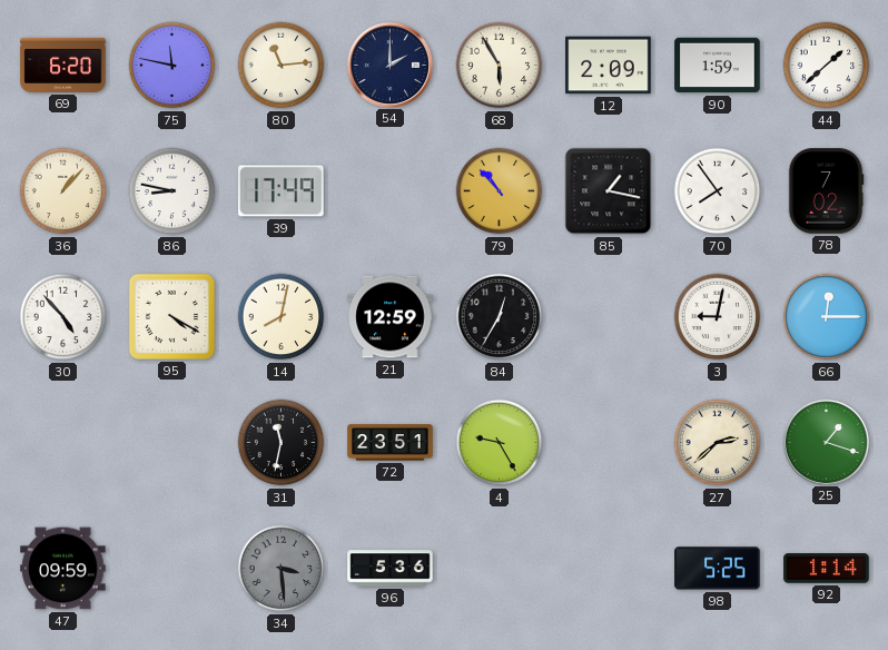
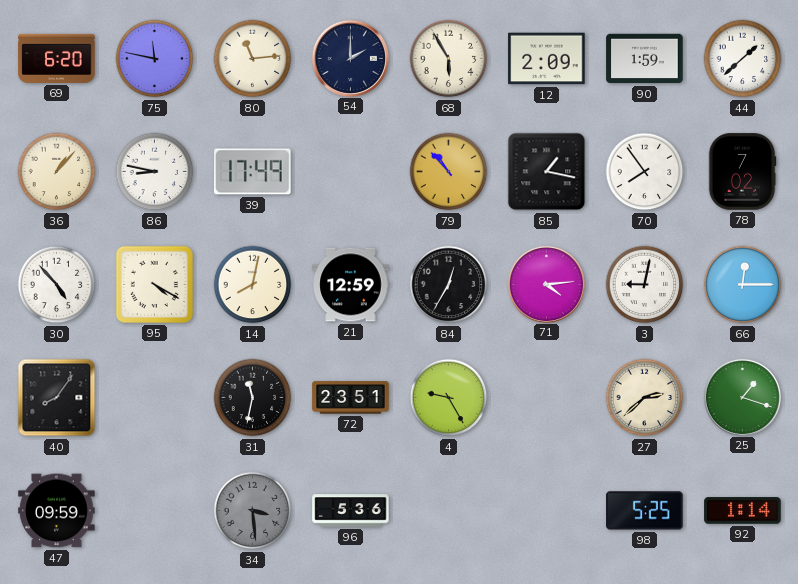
71: none -> 4:14
40: none -> 8:06
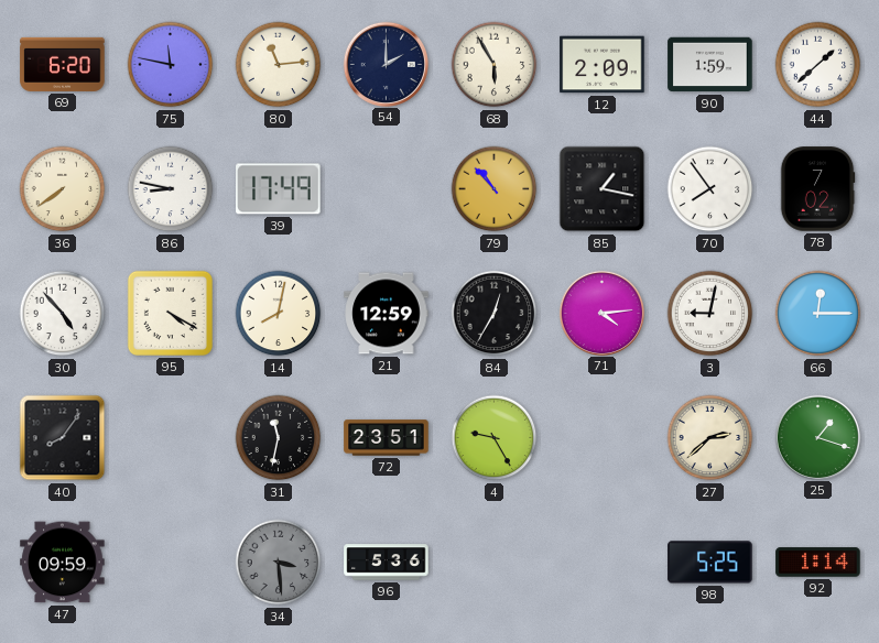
36: 1:07 -> 7:39
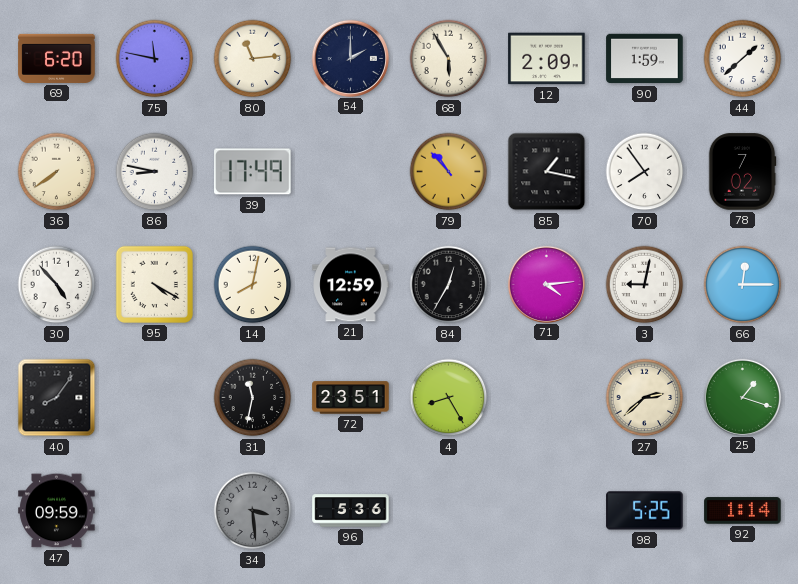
4: 9:25 -> 8:25
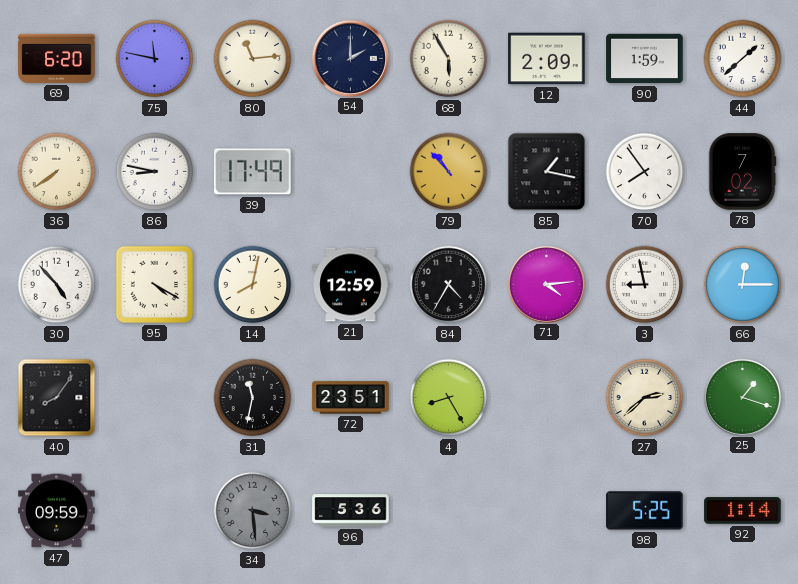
84: 12:35 -> 4:35
3: 9:02 -> 8:58
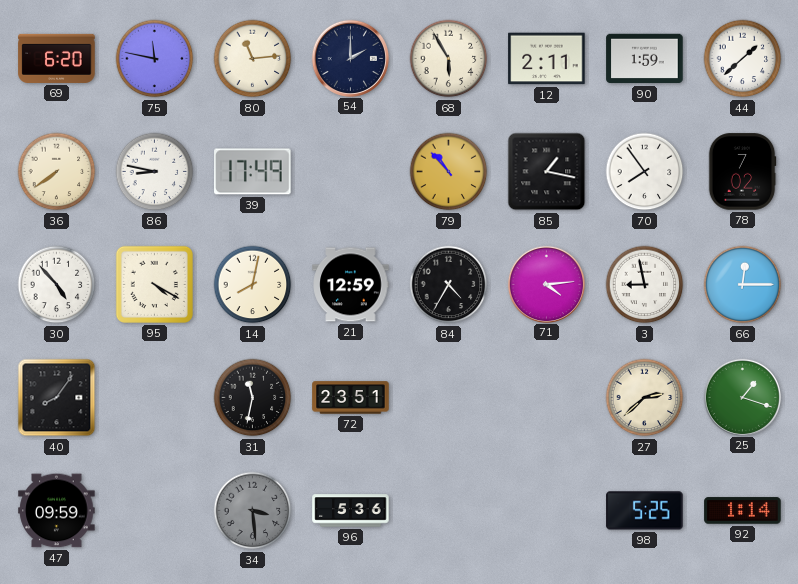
12: 2:09 -> 2:11
4: 8:25 -> none
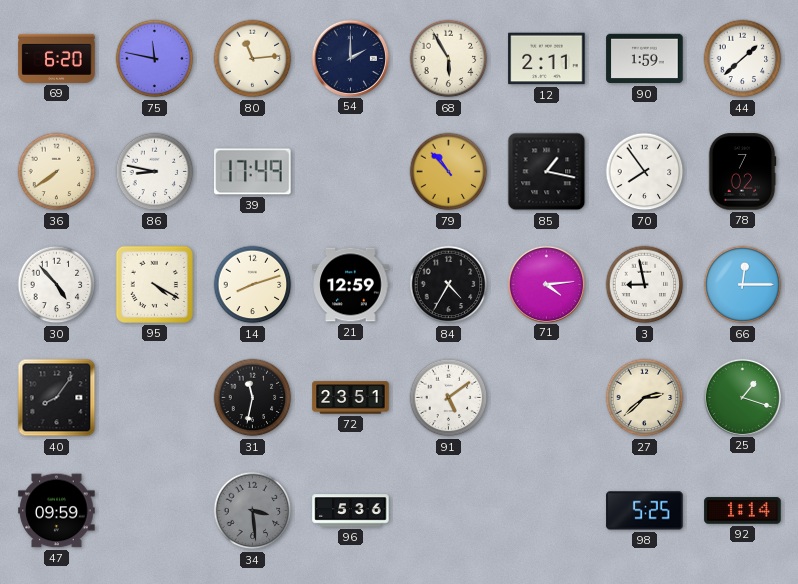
14: 8:02 -> 8:12
91: none -> 5:09
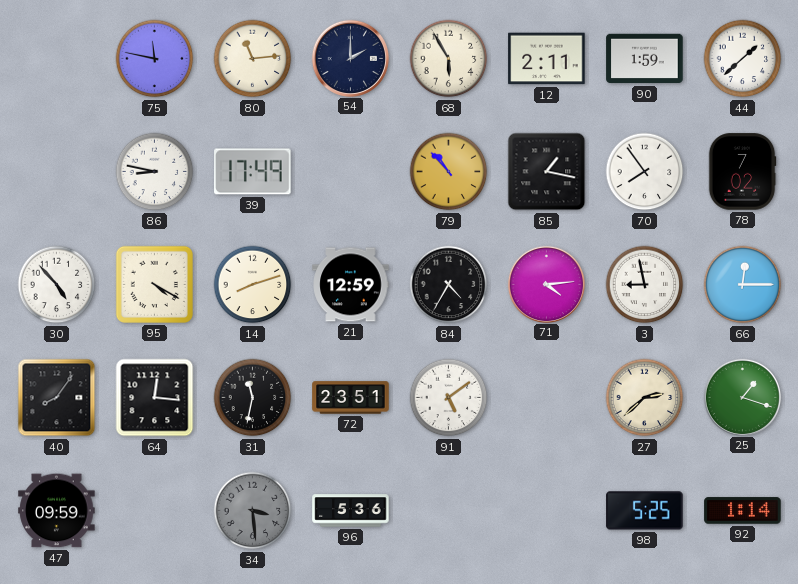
69: 6:20 -> none
36: 7:39 -> none
64: none -> 12:16
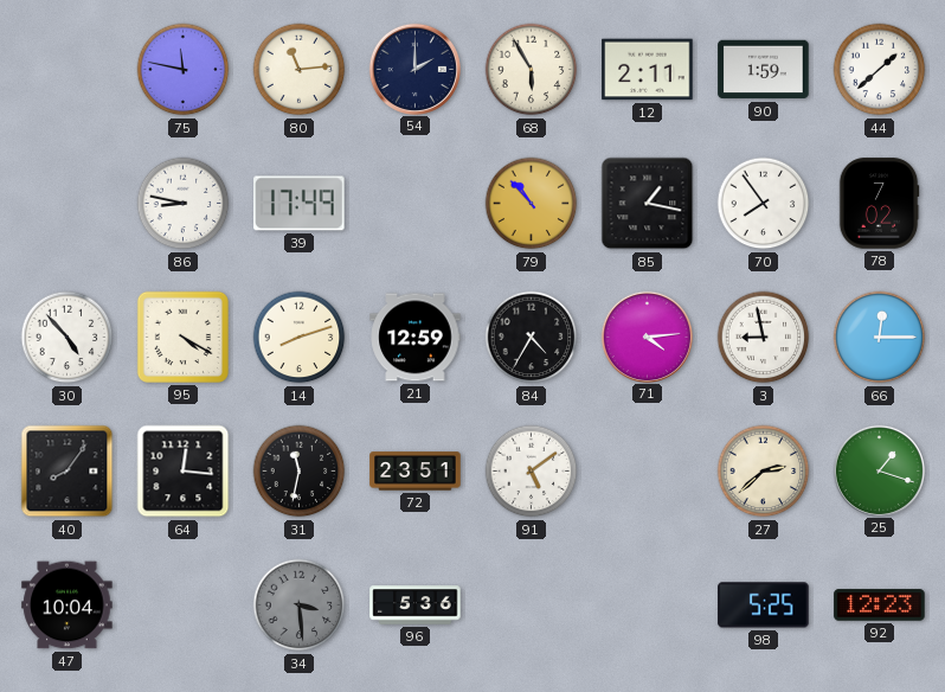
47: 09:59 -> 10:04
92: 1:14 -> 12:23
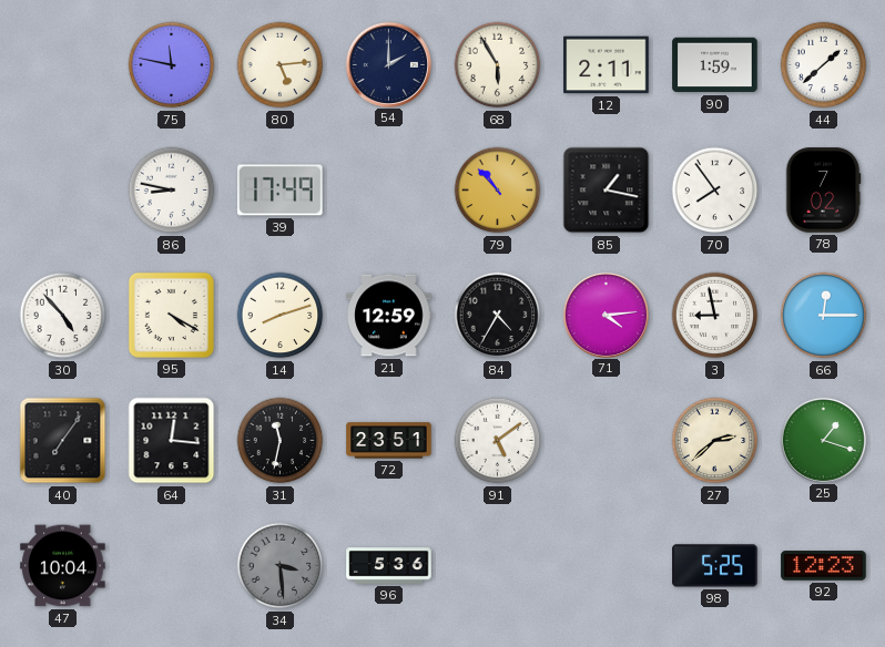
80: 11:14 -> 5:14
40: 8:06 -> 7:06
